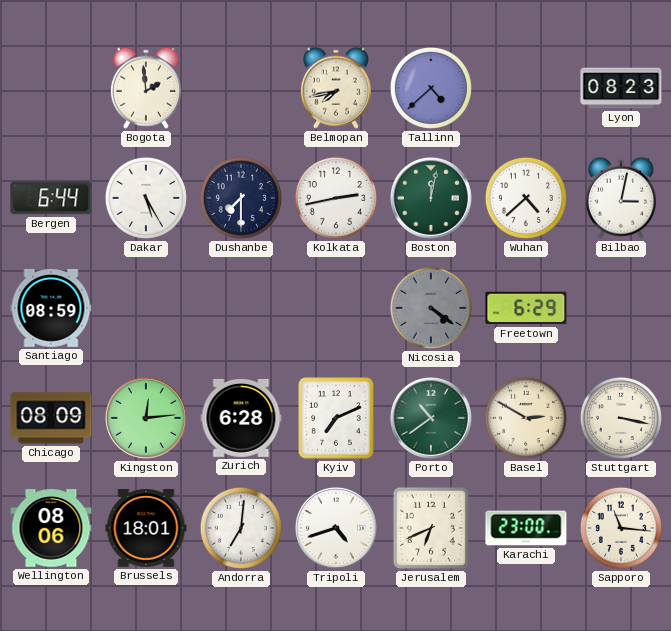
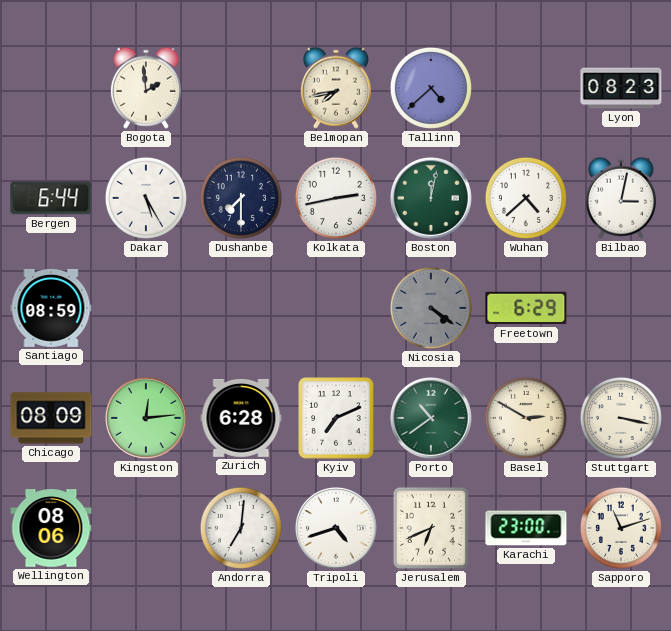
Brussels: 18:01 -> none
Sapporo: 11:16 -> 11:12
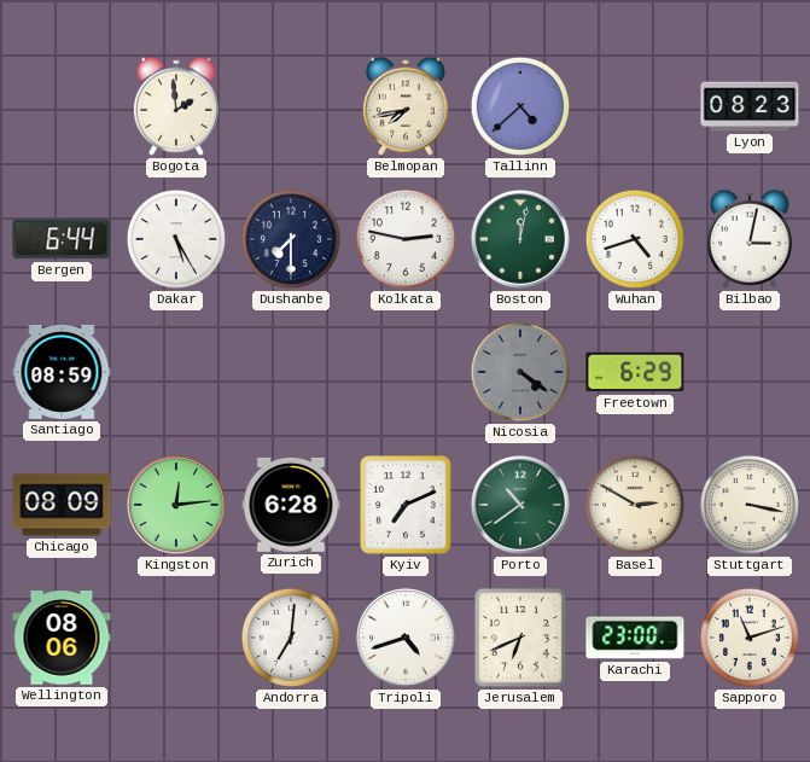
Kolkata: 2:43 -> 2:47
Wuhan: 4:38 -> 4:42
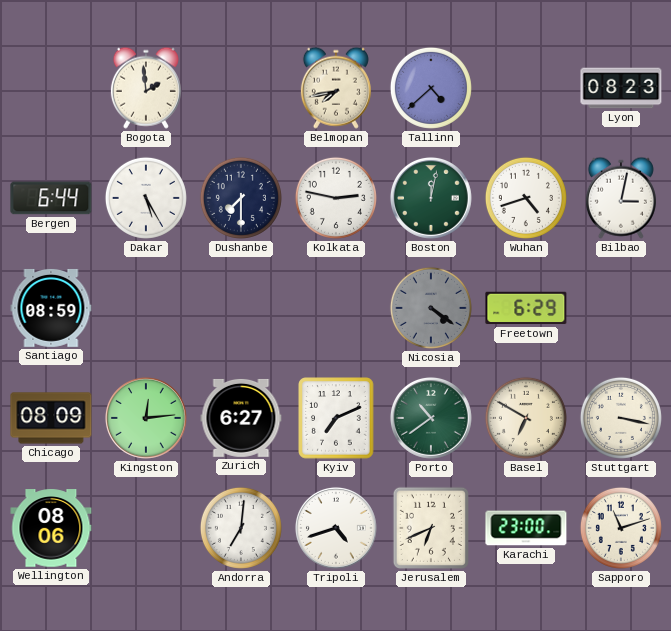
Zurich: 6:28 -> 6:27
Basel: 2:50 -> 6:50
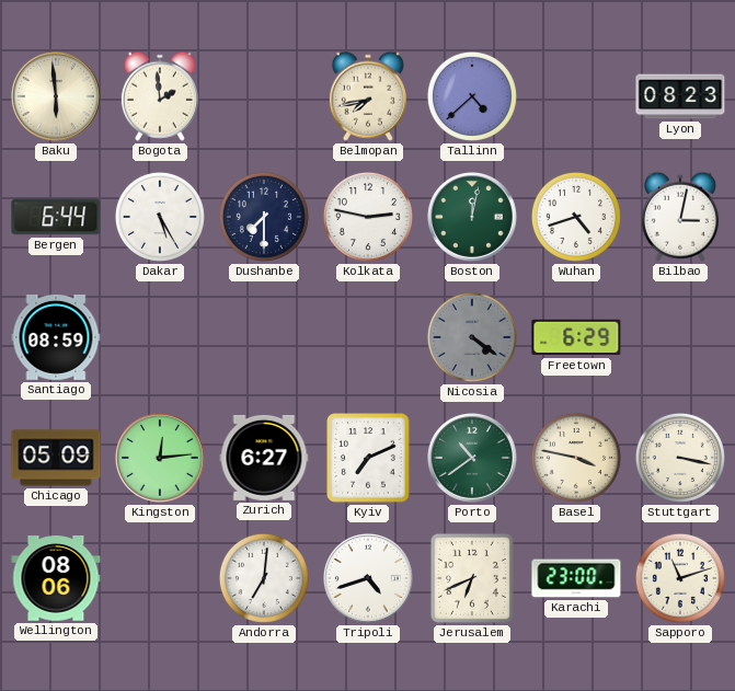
Baku: none -> 5:59
Chicago: 08:09 -> 05:09
Basel: 6:50 -> 3:47
